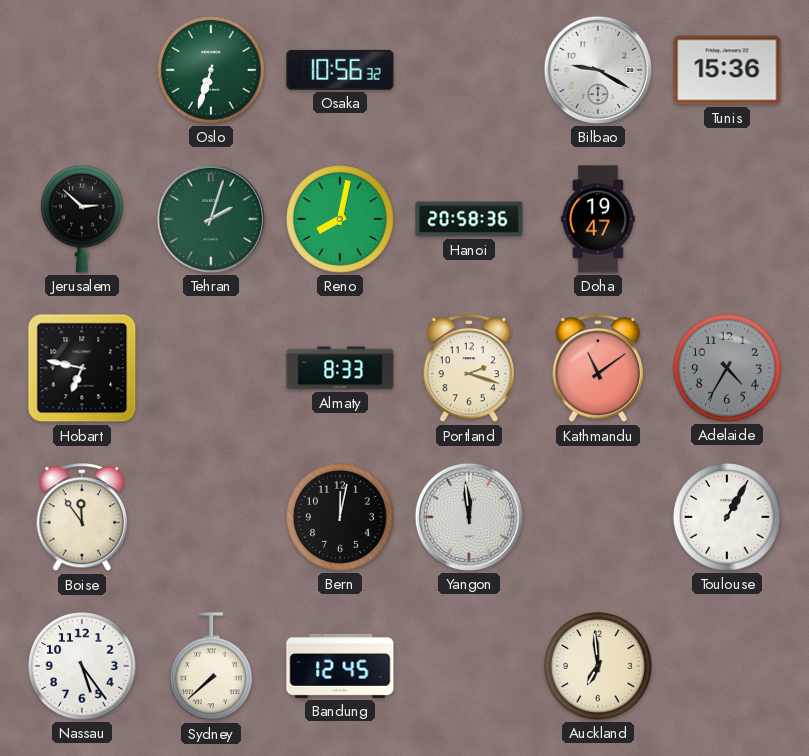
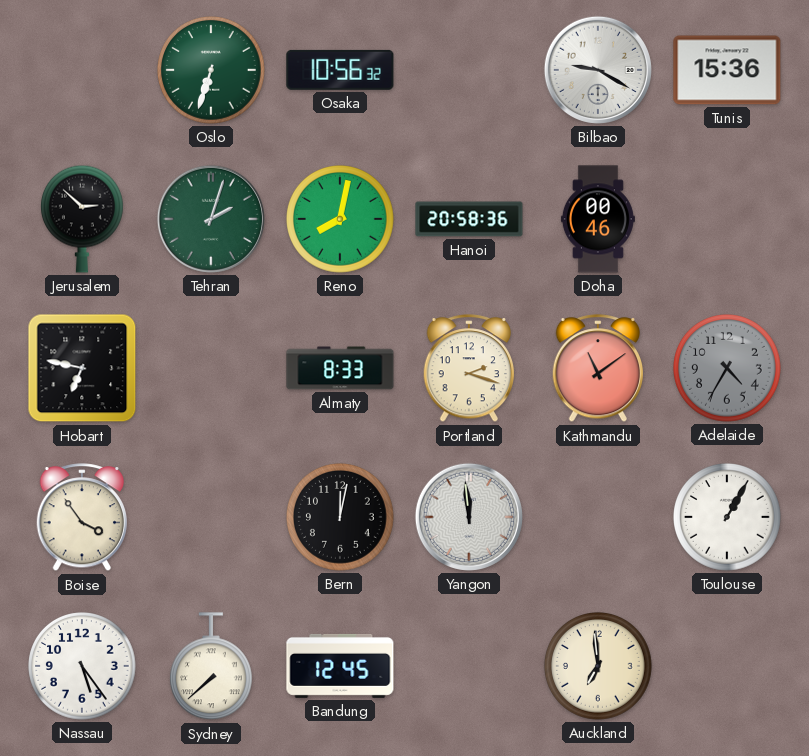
Doha: 19:47 -> 00:46
Boise: 11:54 -> 3:54
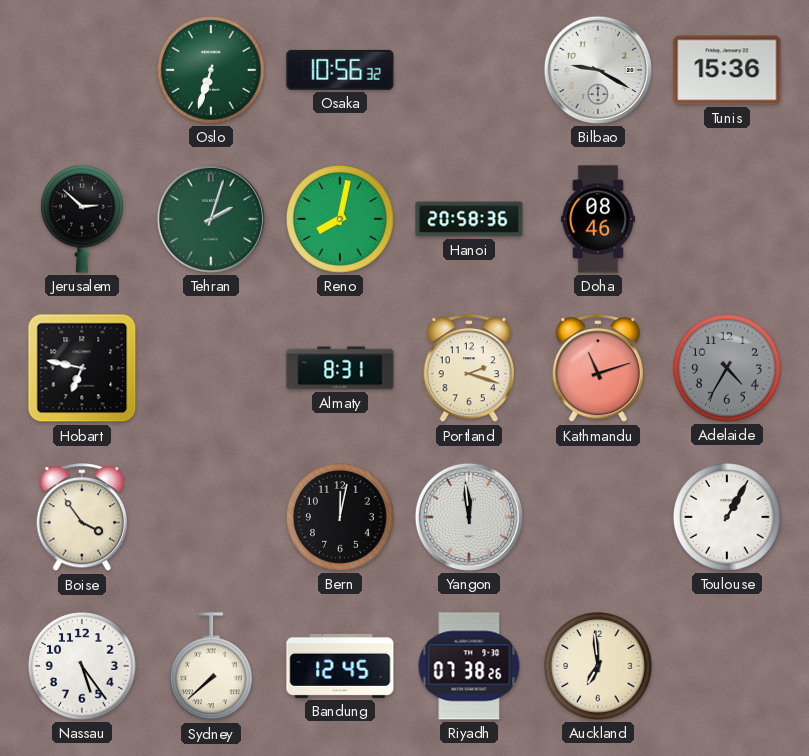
Doha: 00:46 -> 08:46
Almaty: 8:33 -> 8:31
Kathmandu: 11:09 -> 11:12
Riyadh: none -> 07:38
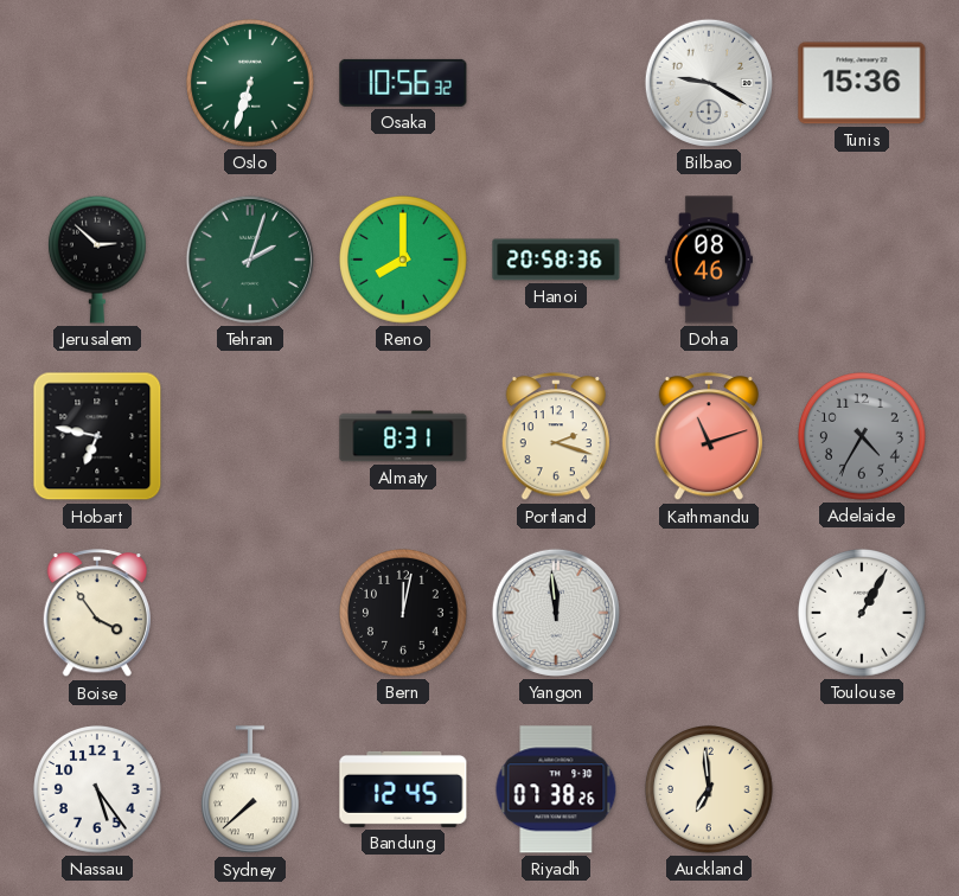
Reno: 8:02 -> 8:00
